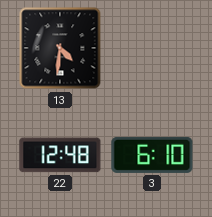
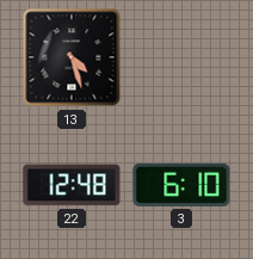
13: 4:31 -> 4:27
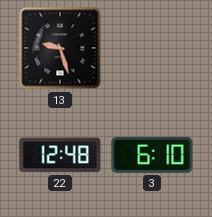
13: 4:27 -> 9:27
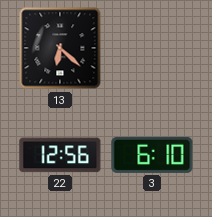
13: 9:27 -> 6:22
22: 12:48 -> 12:56
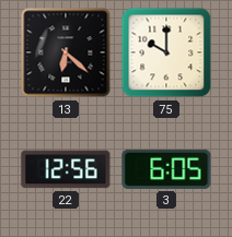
75: none -> 10:00
3: 6:10 -> 6:05
